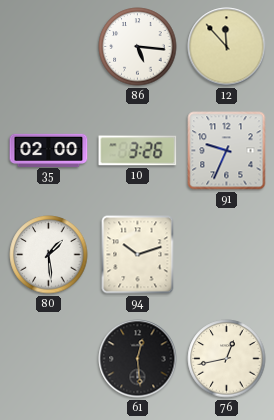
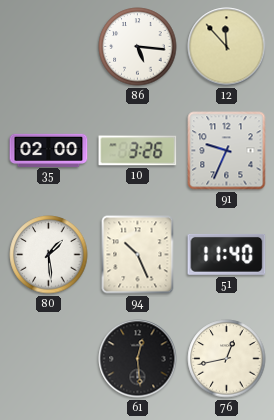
94: 10:12 -> 10:26
51: none -> 11:40
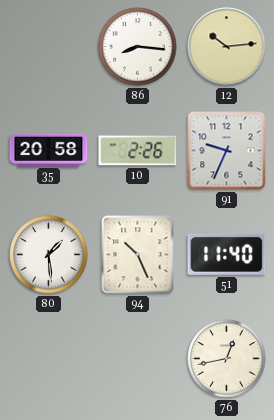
86: 5:16 -> 8:16
12: 11:53 -> 10:14
35: 02:00 -> 20:58
10: 3:26 -> 2:26
61: 12:29 -> none
